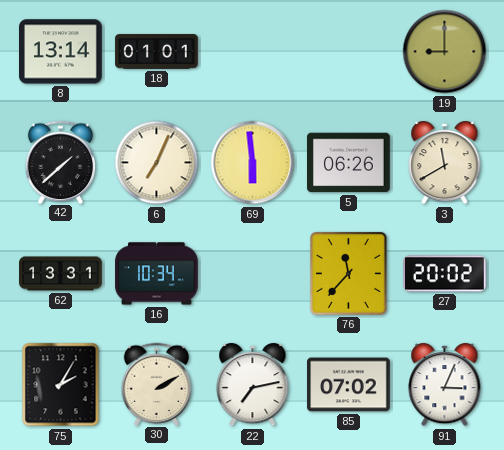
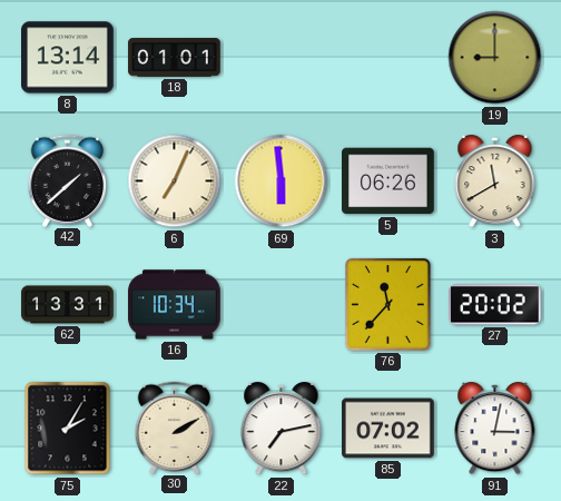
91: 3:04 -> 3:02
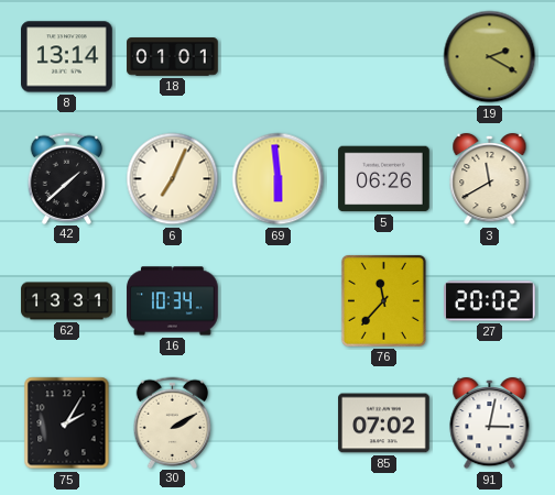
19: 9:00 -> 2:20
22: 7:13 -> none
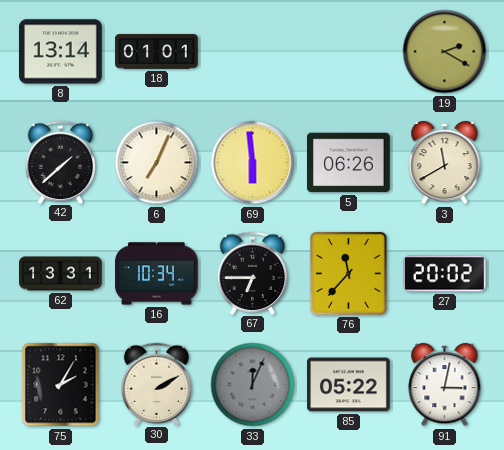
67: none -> 6:45
33: none -> 12:04
85: 07:02 -> 05:22
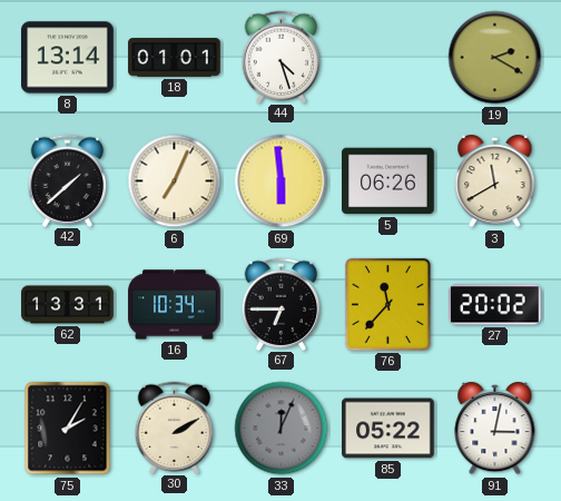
44: none -> 4:27
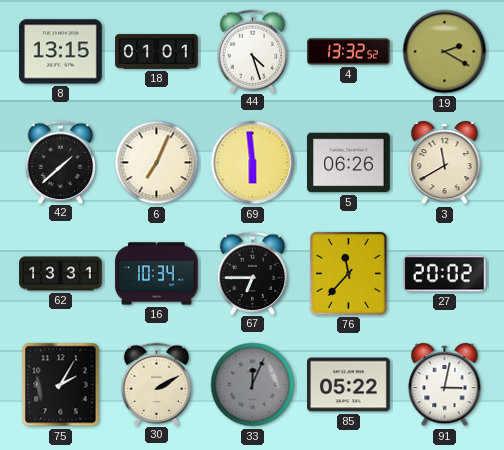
8: 13:14 -> 13:15
4: none -> 13:32
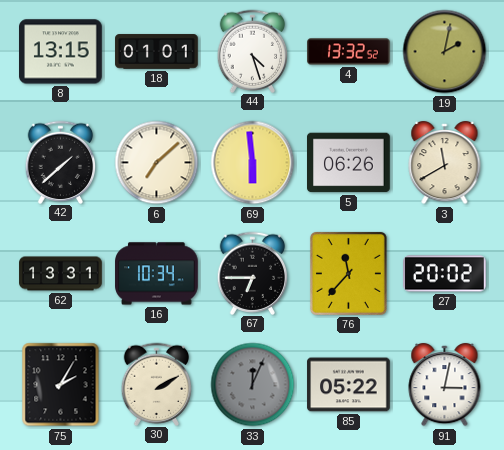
19: 2:20 -> 2:02
6: 7:04 -> 7:08
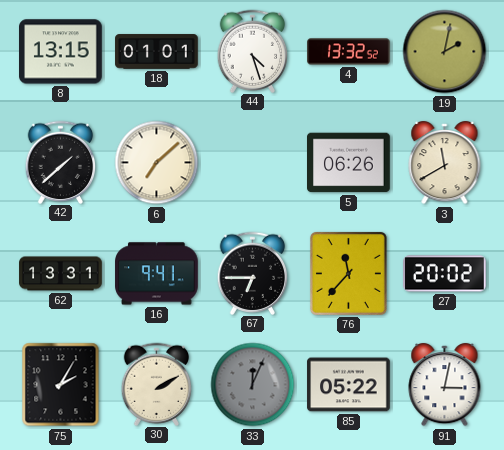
69: 5:59 -> none
16: 10:34 -> 9:41
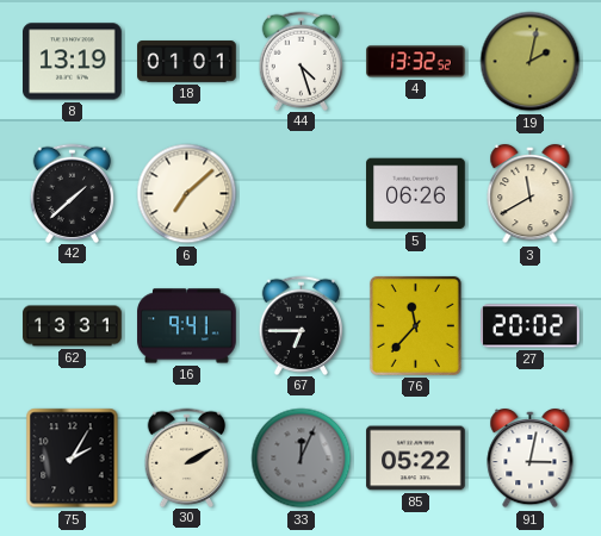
8: 13:15 -> 13:19
